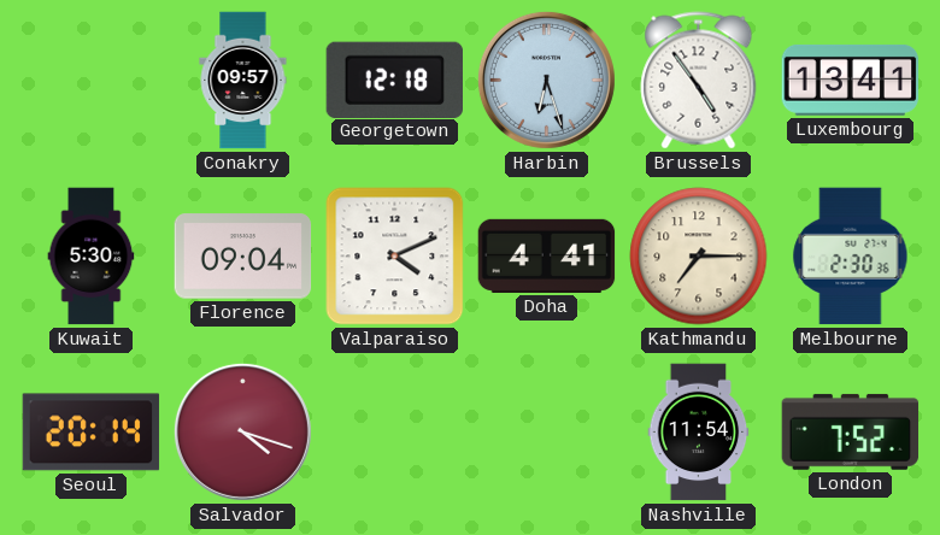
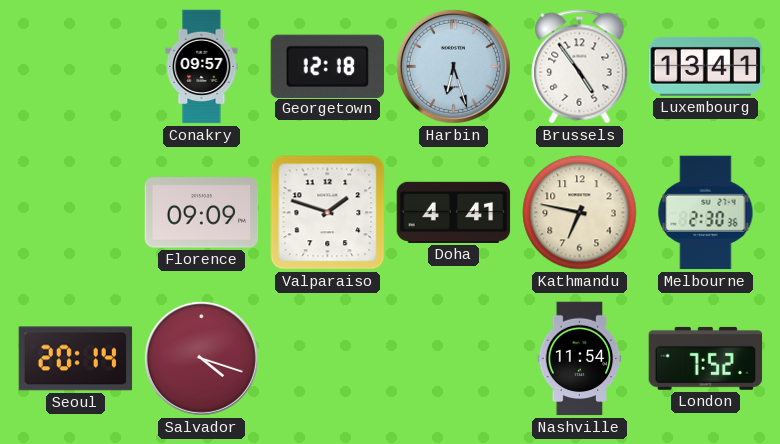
Kuwait: 5:30 -> none
Florence: 09:04 -> 09:09
Valparaiso: 4:11 -> 1:48
Kathmandu: 7:15 -> 6:47
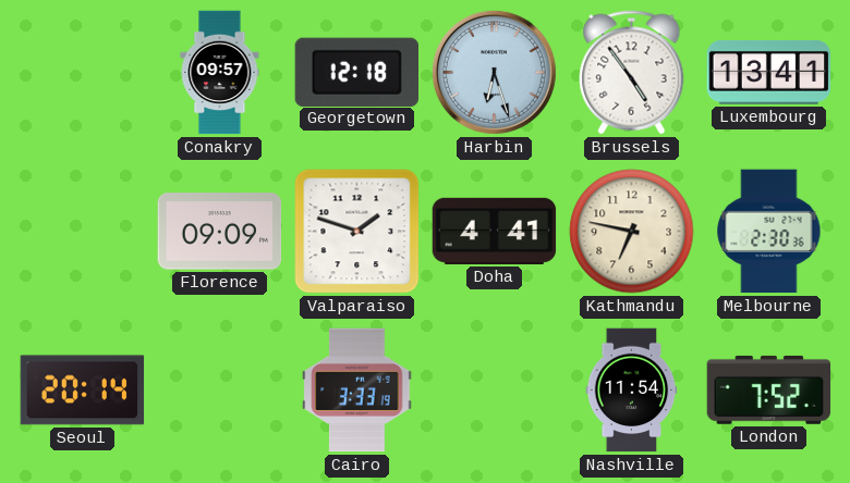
Salvador: 4:18 -> none
Cairo: none -> 3:33
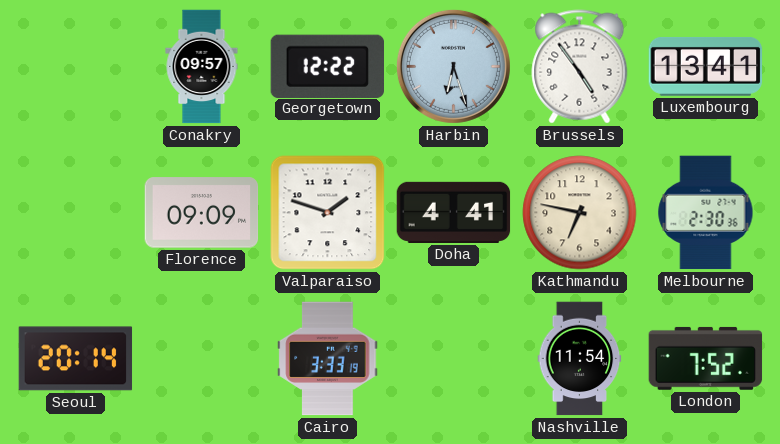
Georgetown: 12:18 -> 12:22
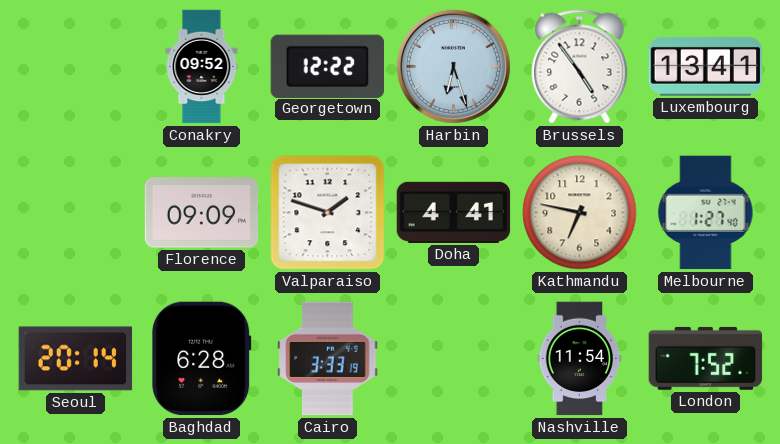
Conakry: 09:57 -> 09:52
Melbourne: 2:30 -> 1:27
Baghdad: none -> 6:28
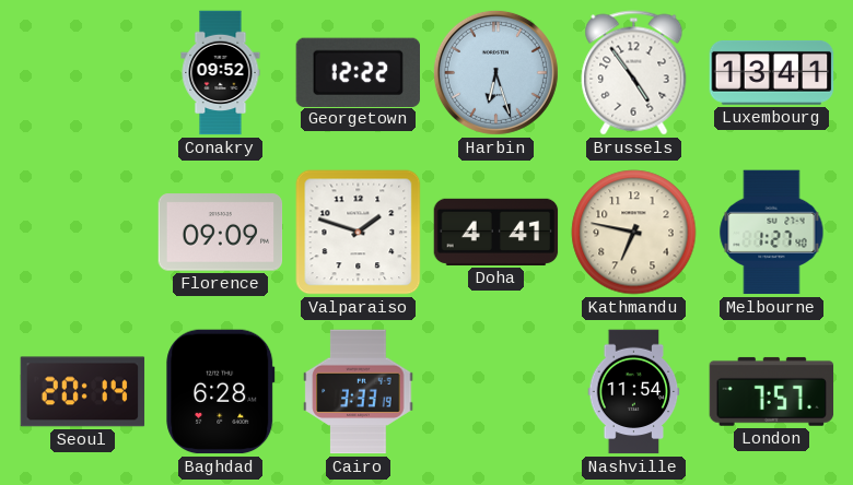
London: 7:52 -> 7:57
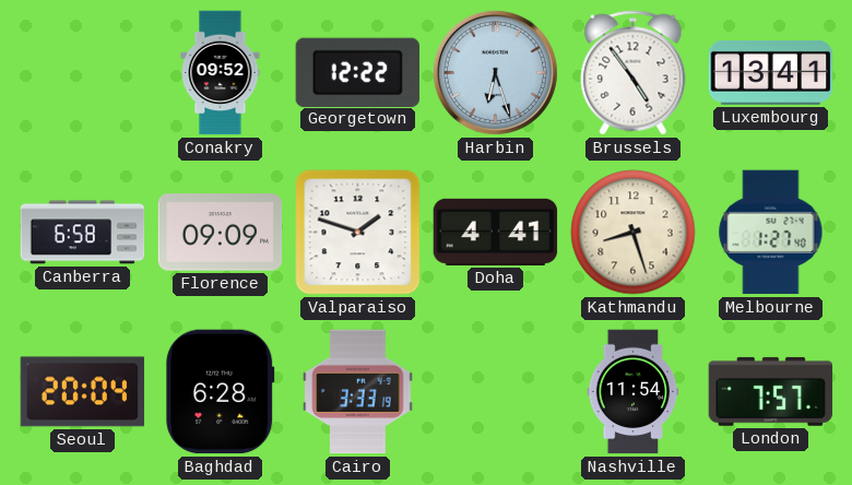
Canberra: none -> 6:58
Kathmandu: 6:47 -> 8:27
Seoul: 20:14 -> 20:04
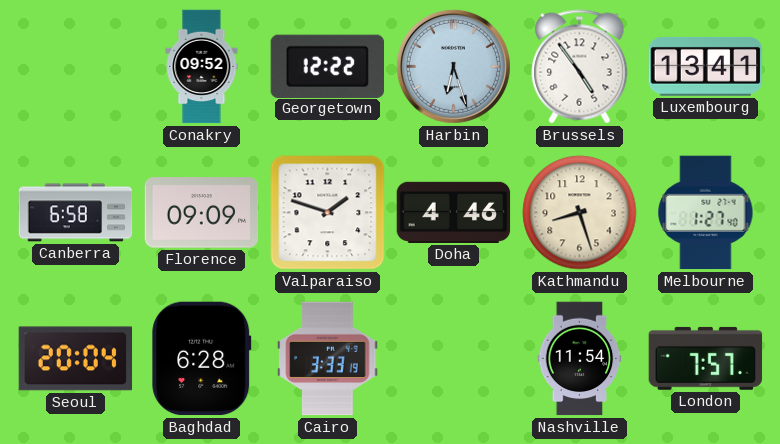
Doha: 4:41 -> 4:46
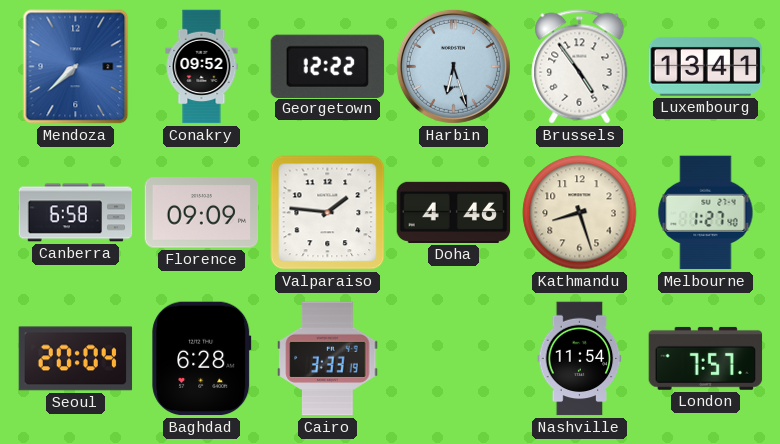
Mendoza: none -> 7:38
Valparaiso: 1:48 -> 1:46
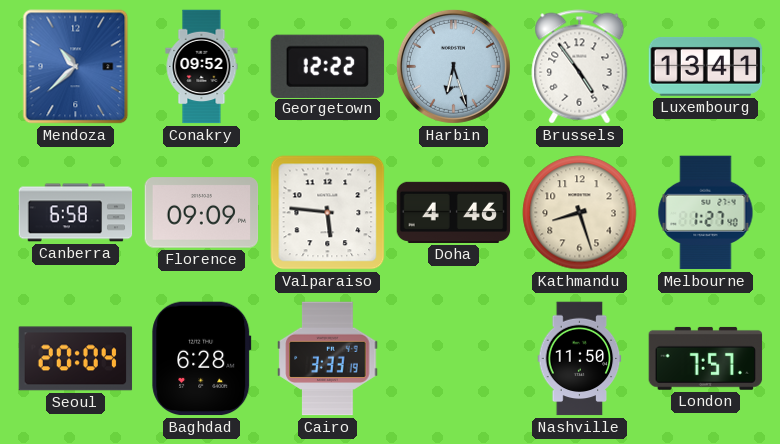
Mendoza: 7:38 -> 10:38
Valparaiso: 1:46 -> 5:46
Nashville: 11:54 -> 11:50
